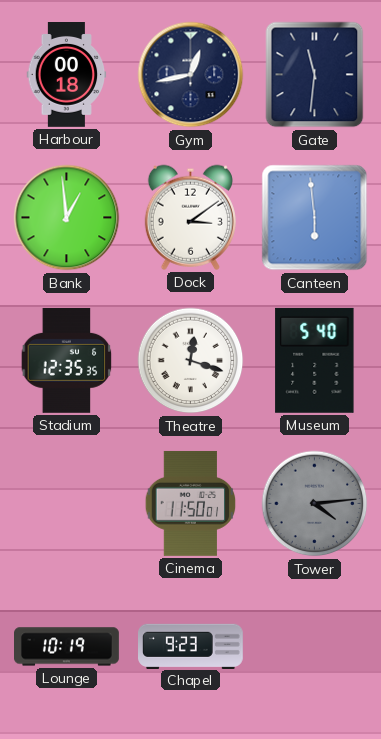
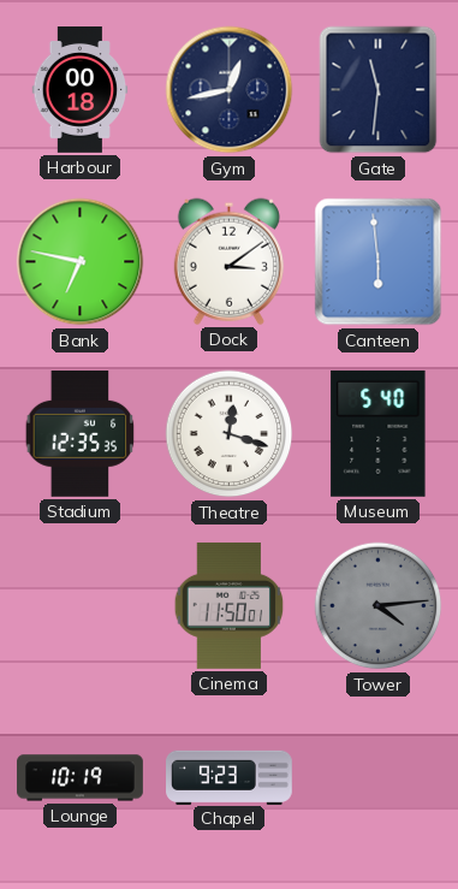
Bank: 12:59 -> 6:47
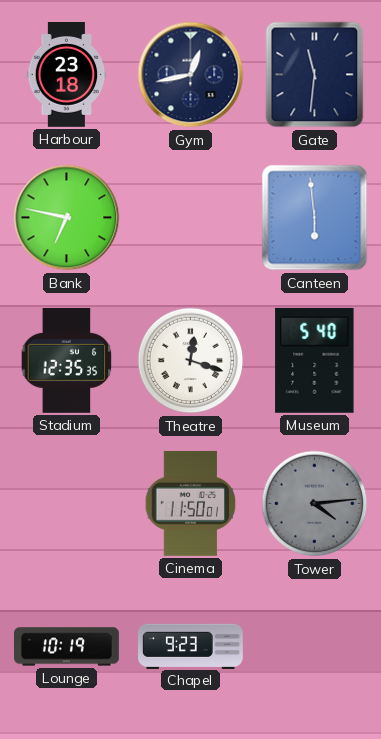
Harbour: 00:18 -> 23:18
Dock: 3:09 -> none
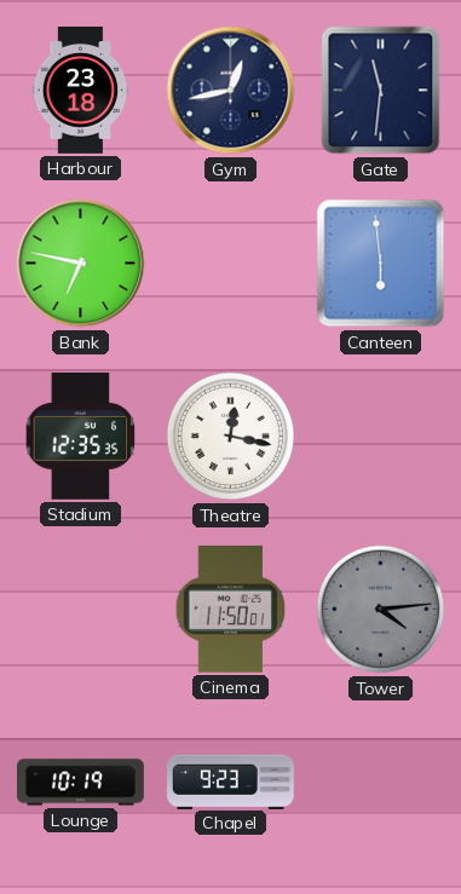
Theatre: 12:18 -> 12:17
Museum: 5:40 -> none
